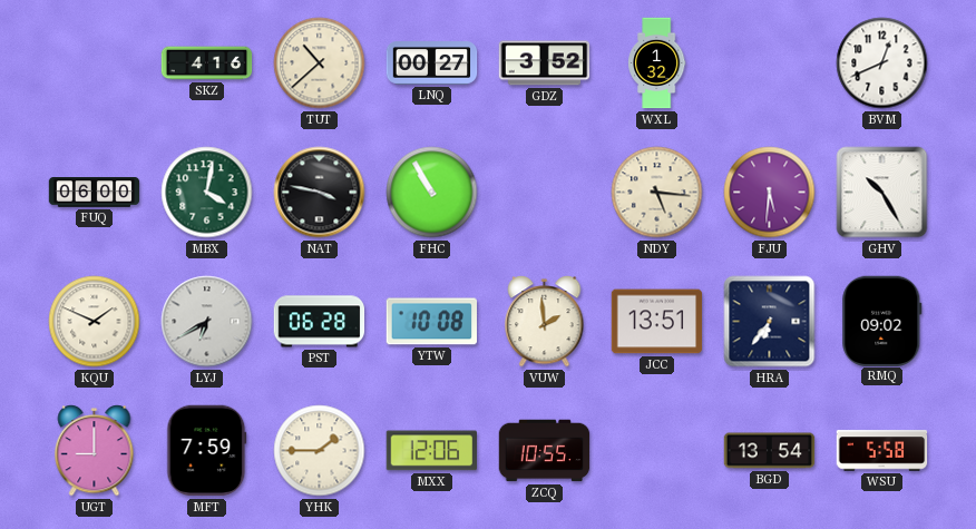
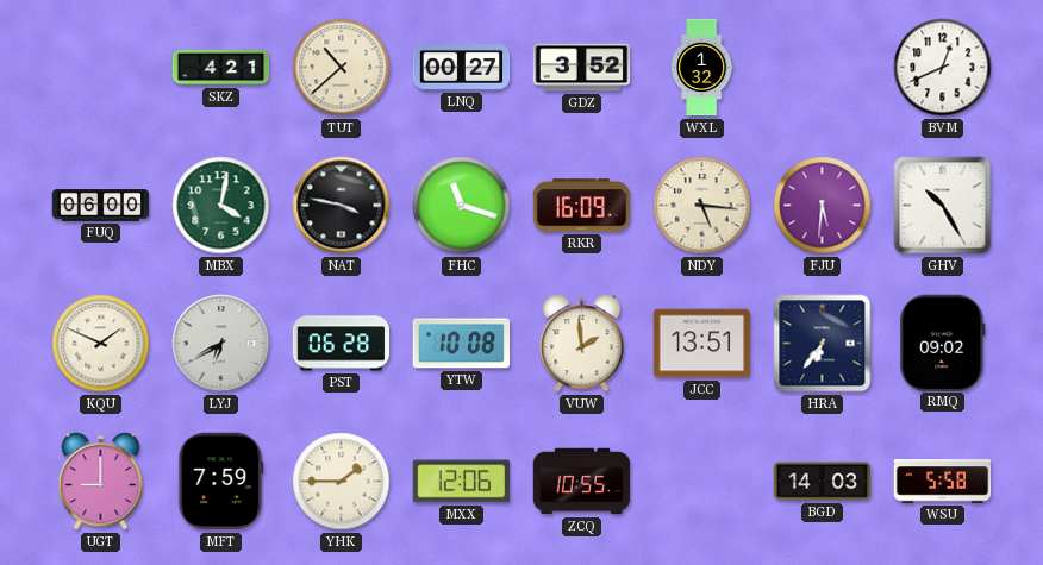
SKZ: 4:16 -> 4:21
FHC: 10:55 -> 11:18
RKR: none -> 16:09
BGD: 13:54 -> 14:03
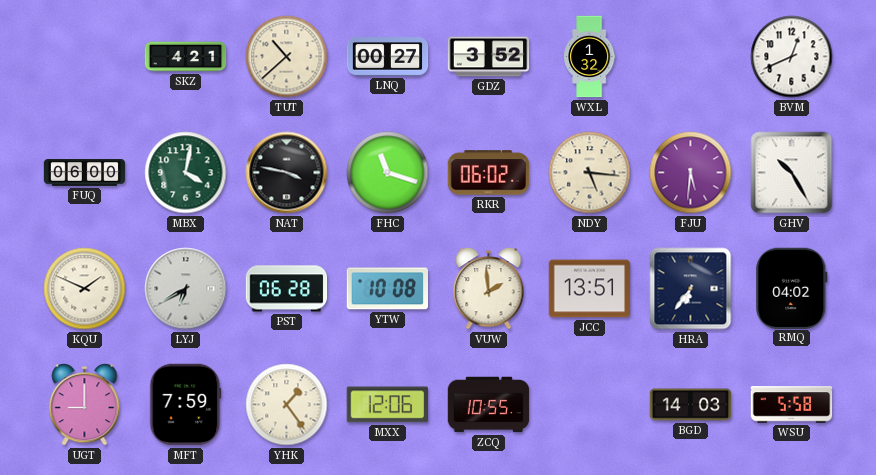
RKR: 16:09 -> 06:02
RMQ: 09:02 -> 04:02
YHK: 1:45 -> 1:24
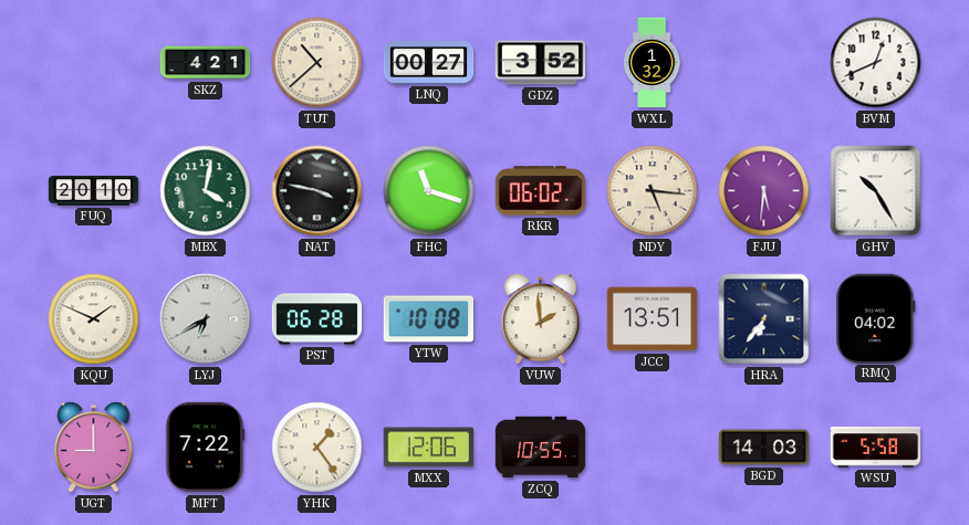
FUQ: 06:00 -> 20:10
MFT: 7:59 -> 7:22
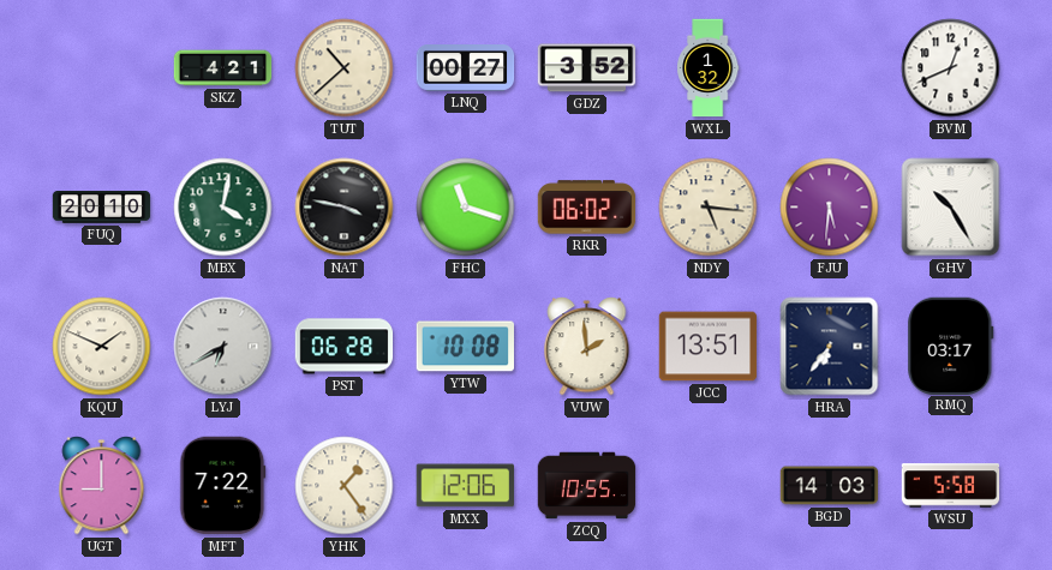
RMQ: 04:02 -> 03:17
